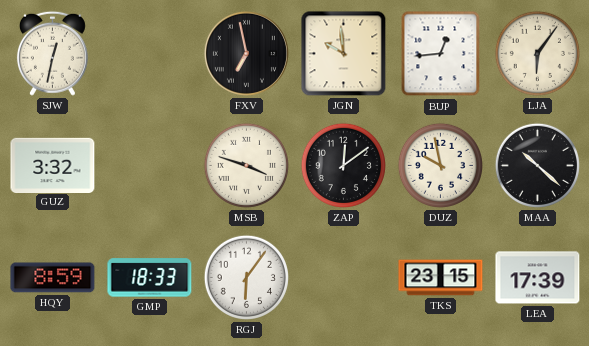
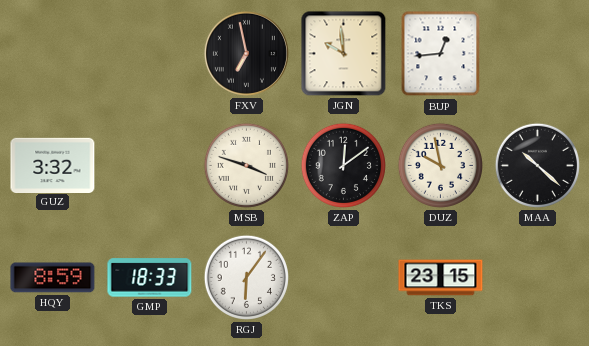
SJW: 12:32 -> none
LJA: 6:06 -> none
LEA: 17:39 -> none
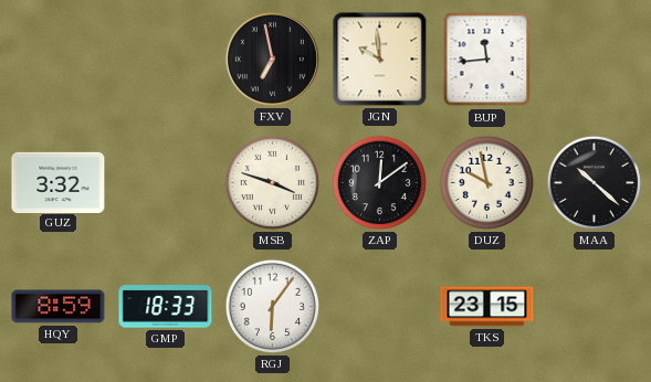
BUP: 12:44 -> 11:44
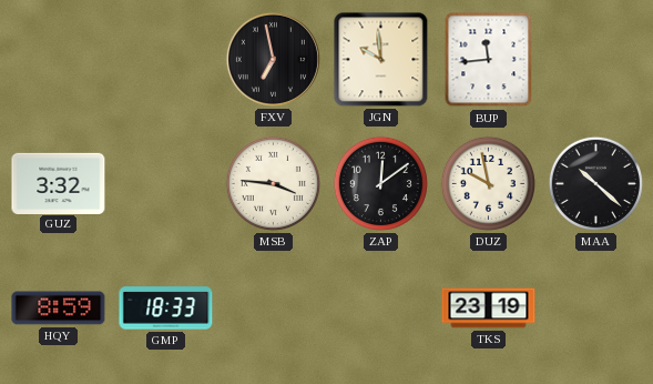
MSB: 3:48 -> 3:46
RGJ: 6:06 -> none
TKS: 23:15 -> 23:19
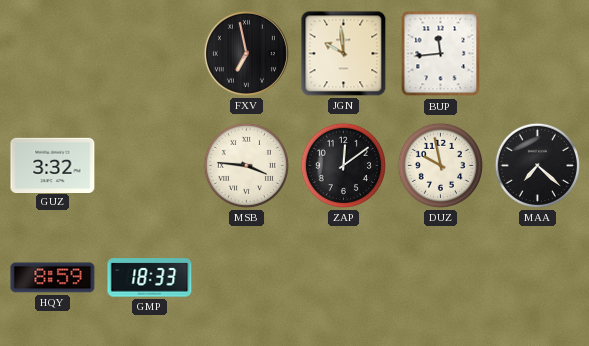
MAA: 10:22 -> 7:22
TKS: 23:19 -> none
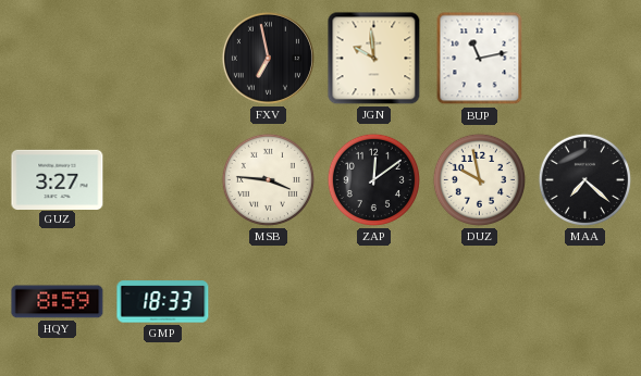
BUP: 11:44 -> 11:13
GUZ: 3:32 -> 3:27
